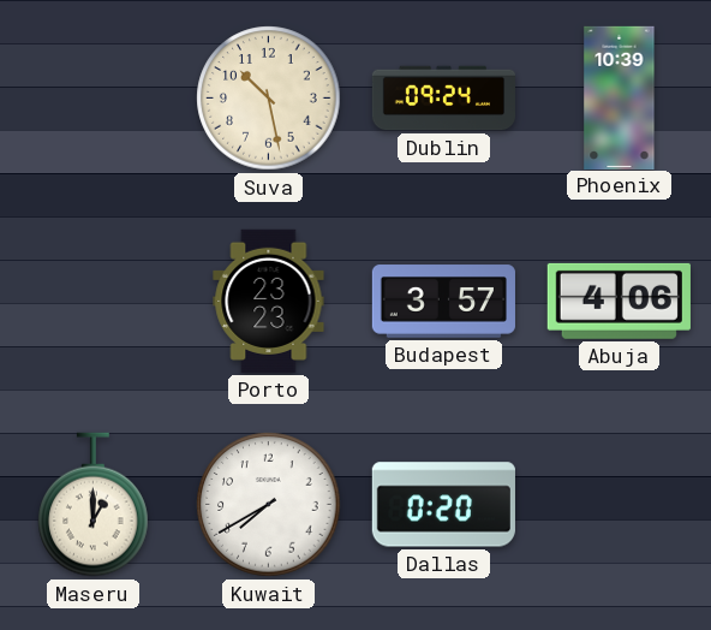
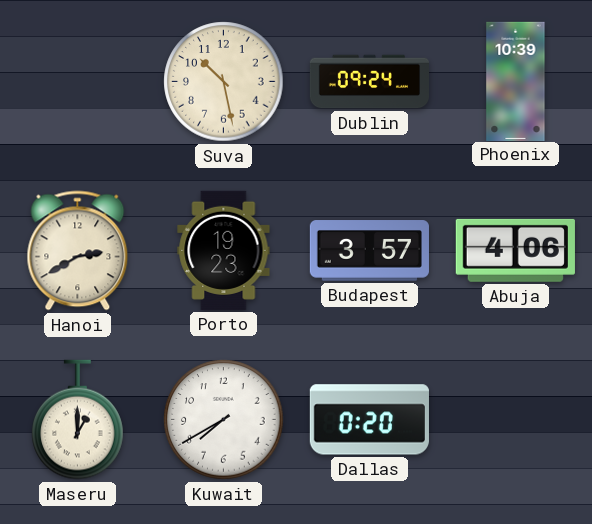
Hanoi: none -> 2:40
Porto: 23:23 -> 19:23
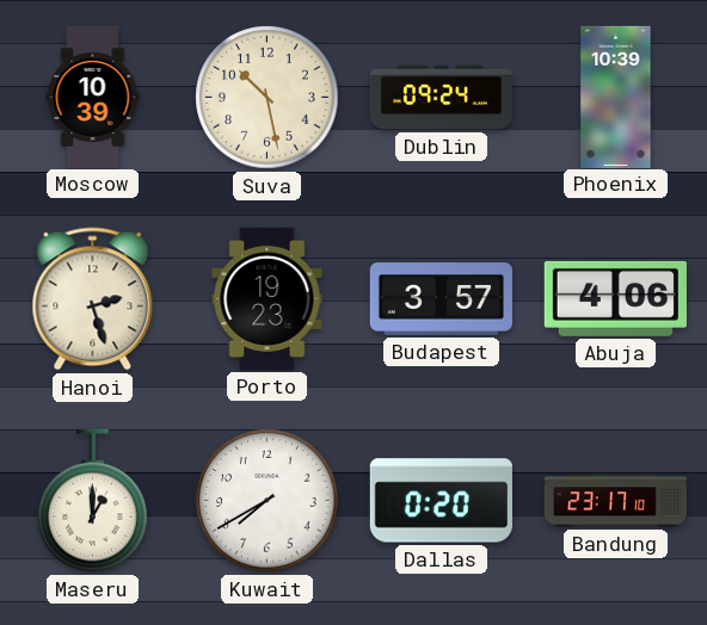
Moscow: none -> 10:39
Hanoi: 2:40 -> 2:27
Bandung: none -> 23:17
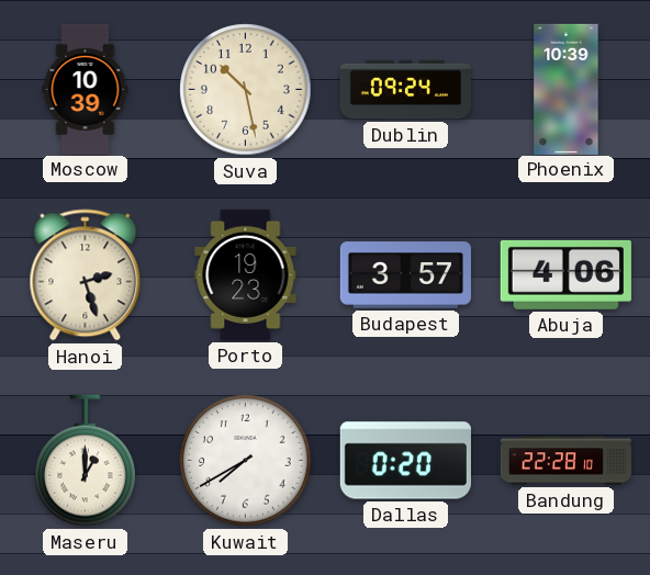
Bandung: 23:17 -> 22:28
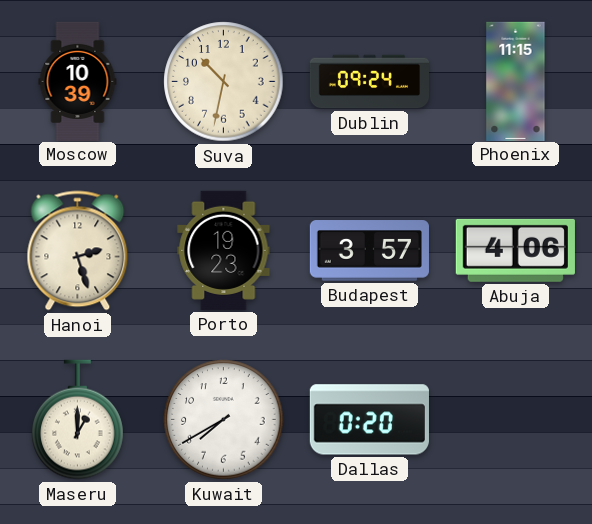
Suva: 10:28 -> 10:32
Phoenix: 10:39 -> 11:15
Bandung: 22:28 -> none
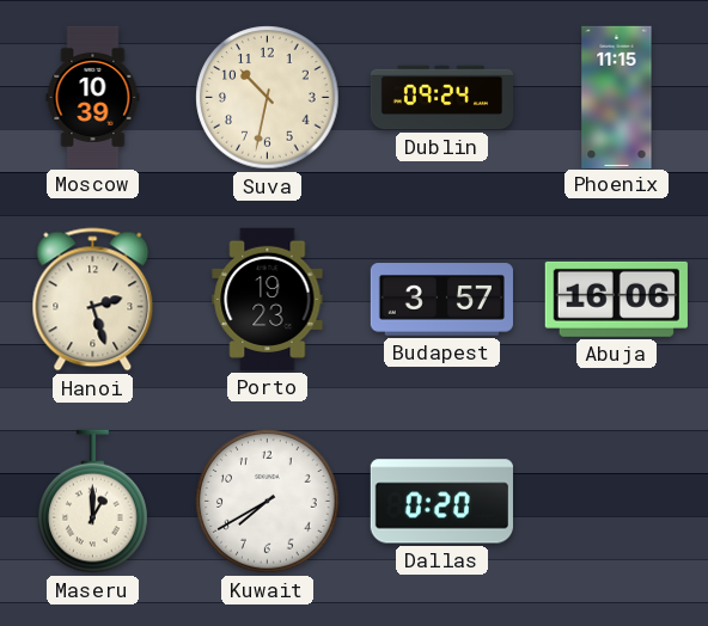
Abuja: 4:06 -> 16:06
